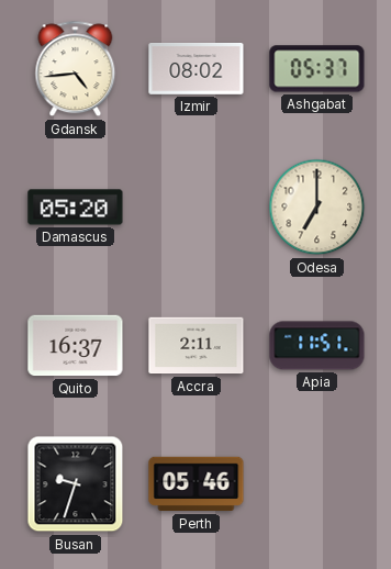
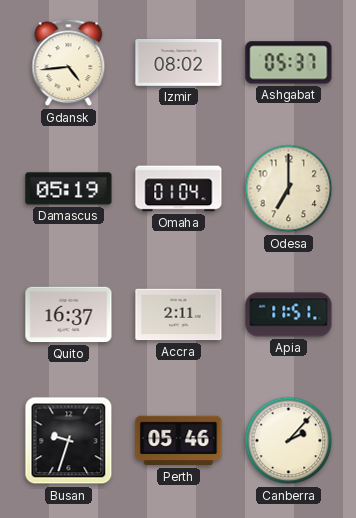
Damascus: 05:20 -> 05:19
Omaha: none -> 01:04
Canberra: none -> 2:07
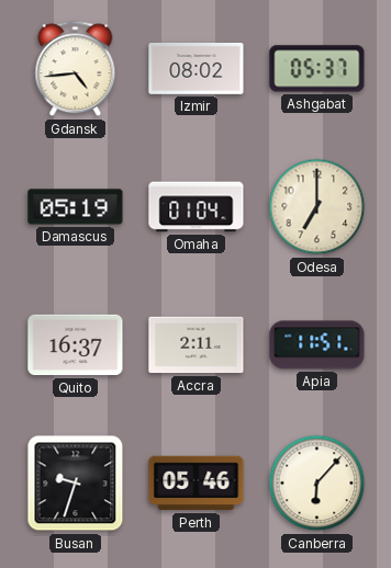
Canberra: 2:07 -> 6:07
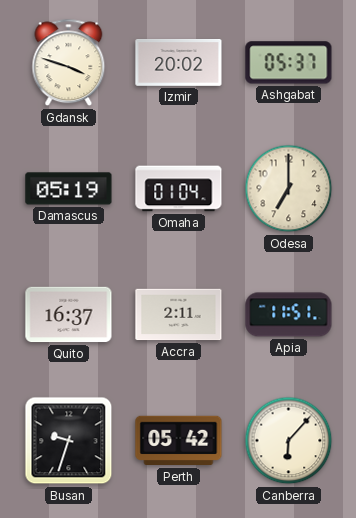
Gdansk: 4:44 -> 3:48
Izmir: 08:02 -> 20:02
Perth: 05:46 -> 05:42
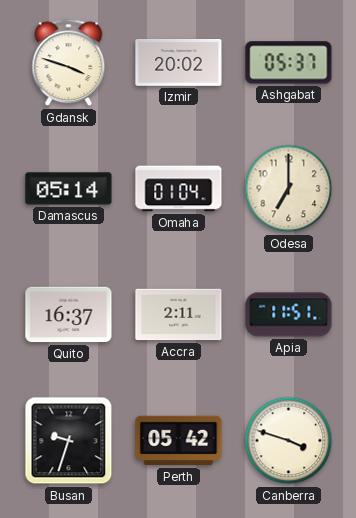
Damascus: 05:19 -> 05:14
Canberra: 6:07 -> 3:48
